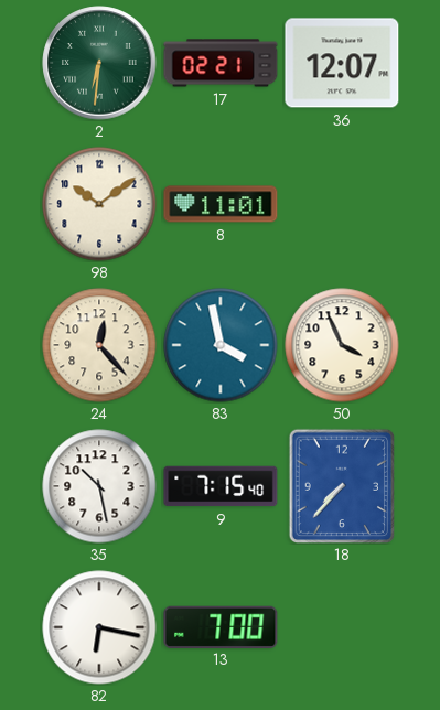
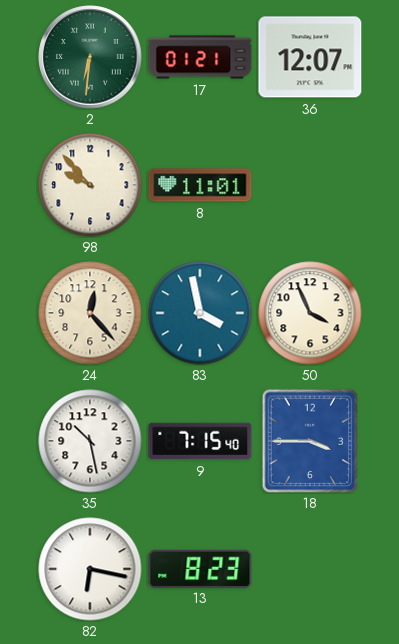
17: 02:21 -> 01:21
98: 10:09 -> 9:53
18: 7:37 -> 3:45
13: 7:00 -> 8:23
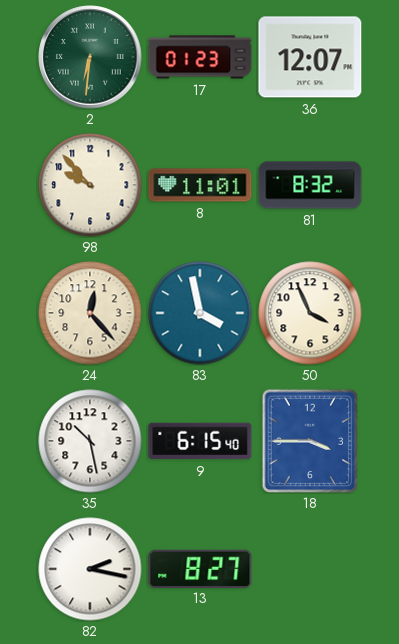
17: 01:21 -> 01:23
81: none -> 8:32
9: 7:15 -> 6:15
82: 6:17 -> 2:17
13: 8:23 -> 8:27
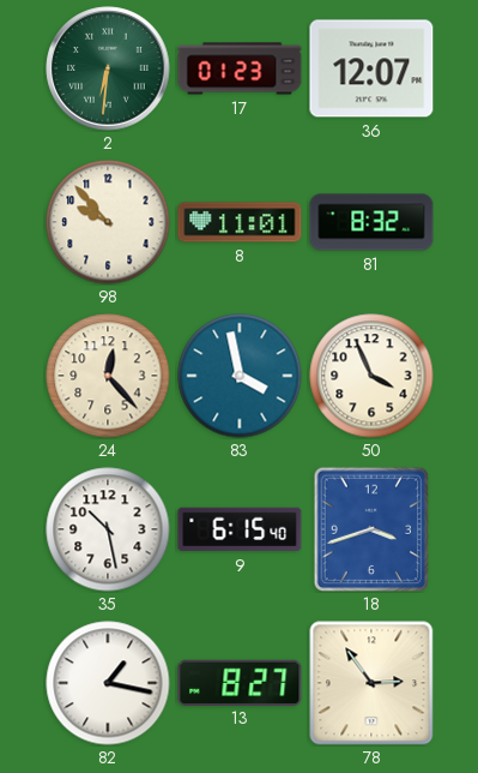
18: 3:45 -> 3:42
82: 2:17 -> 1:17
78: none -> 2:54
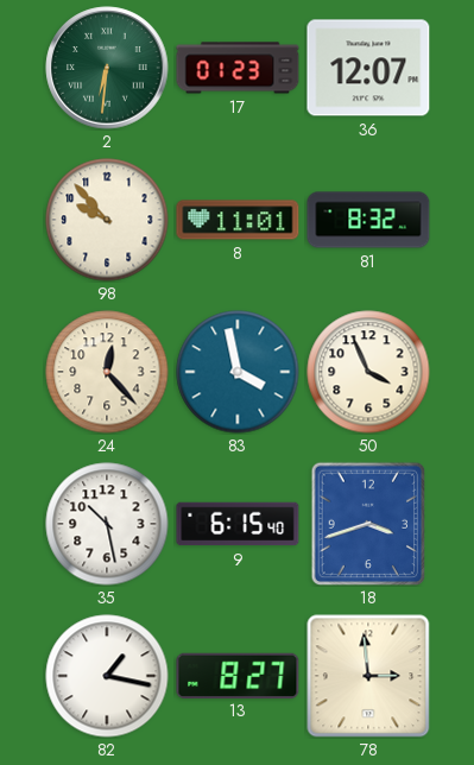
78: 2:54 -> 2:59
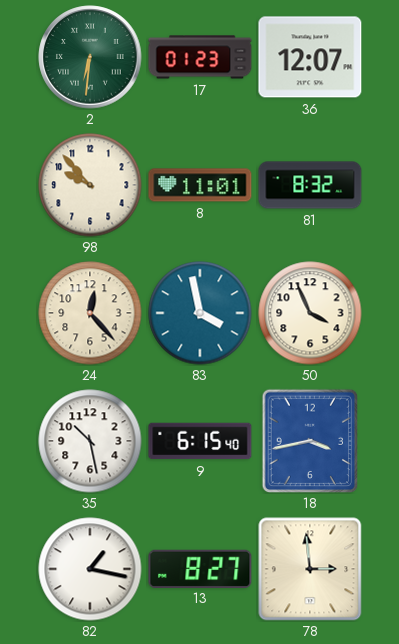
18: 3:42 -> 3:43
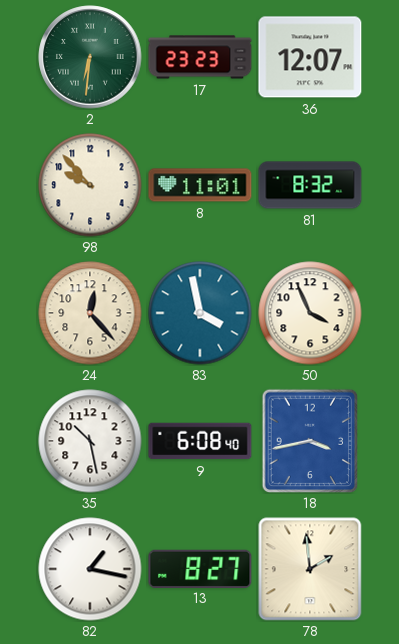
17: 01:23 -> 23:23
9: 6:15 -> 6:08
78: 2:59 -> 1:59
